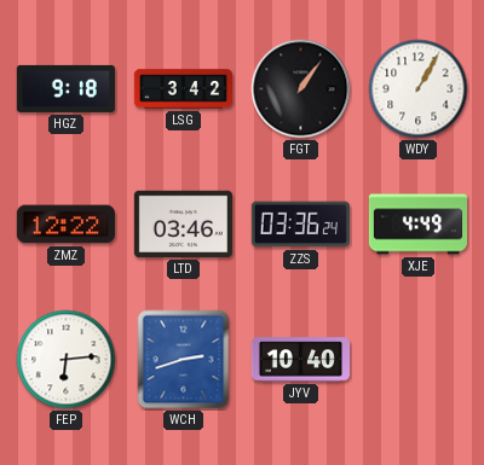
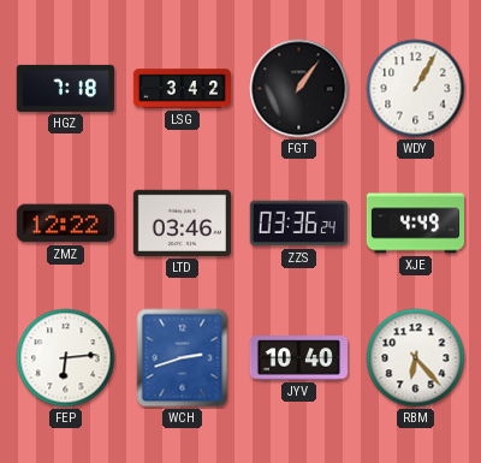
HGZ: 9:18 -> 7:18
RBM: none -> 6:23
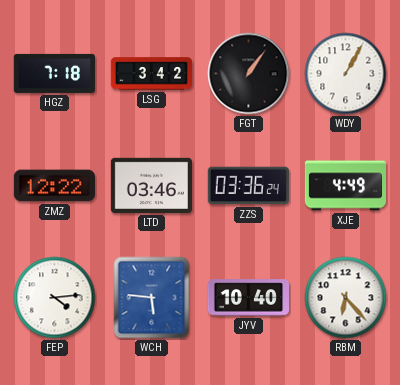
FEP: 6:14 -> 4:14
WCH: 2:42 -> 5:46
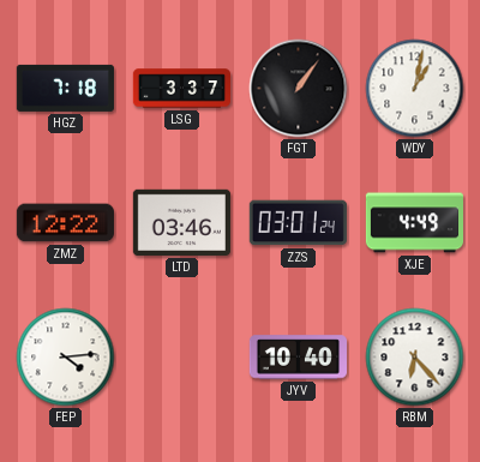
LSG: 3:42 -> 3:37
WDY: 1:05 -> 1:02
ZZS: 03:36 -> 03:01
WCH: 5:46 -> none
